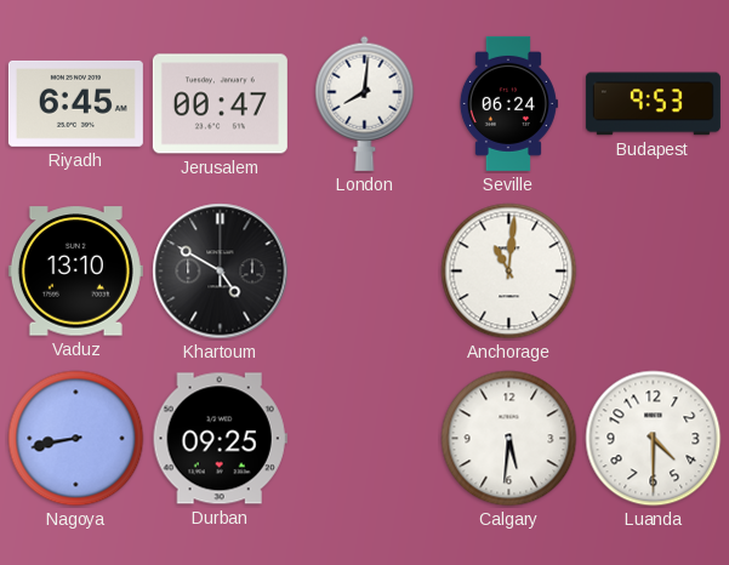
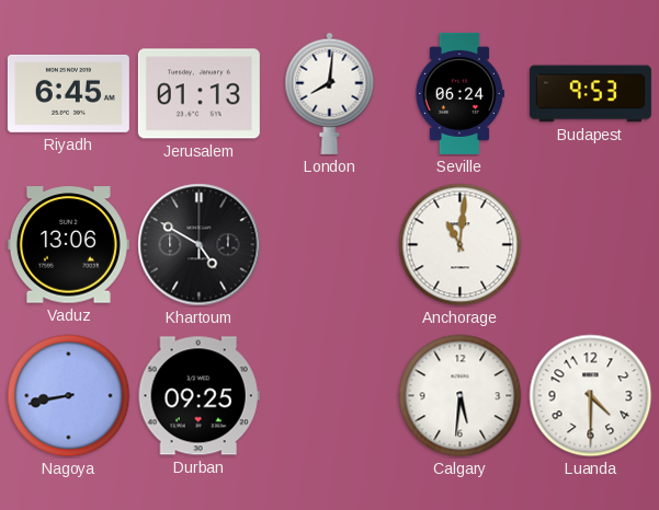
Jerusalem: 00:47 -> 01:13
Vaduz: 13:10 -> 13:06
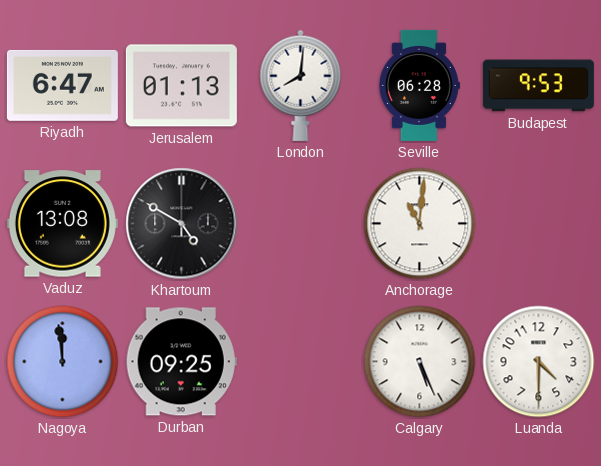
Riyadh: 6:45 -> 6:47
Seville: 06:24 -> 06:28
Vaduz: 13:06 -> 13:08
Nagoya: 8:43 -> 11:59
Calgary: 5:31 -> 5:26
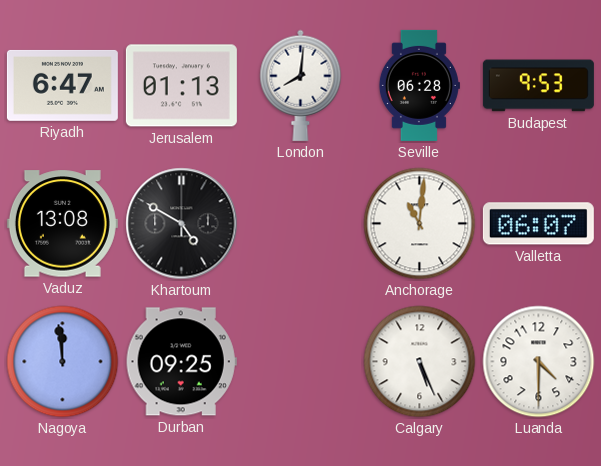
Valletta: none -> 06:07
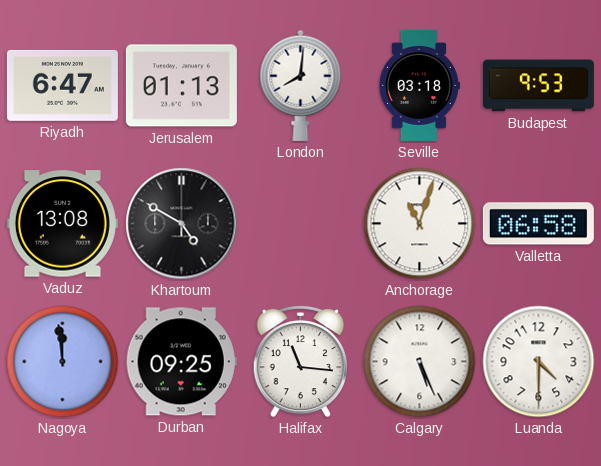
Seville: 06:28 -> 03:18
Anchorage: 11:01 -> 11:03
Valletta: 06:07 -> 06:58
Halifax: none -> 11:16
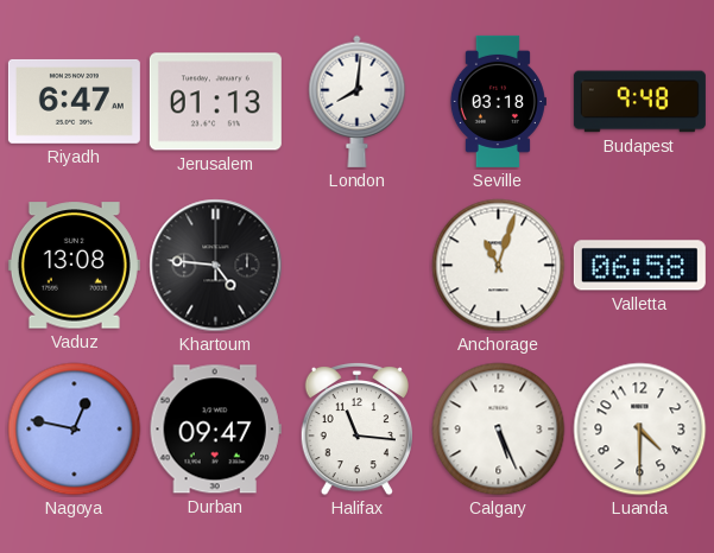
Budapest: 9:53 -> 9:48
Khartoum: 4:50 -> 4:46
Nagoya: 11:59 -> 12:47
Durban: 09:25 -> 09:47
